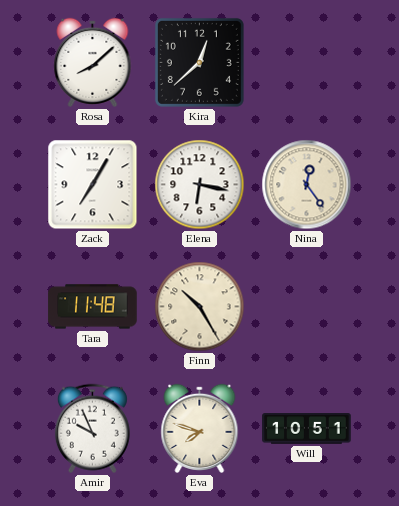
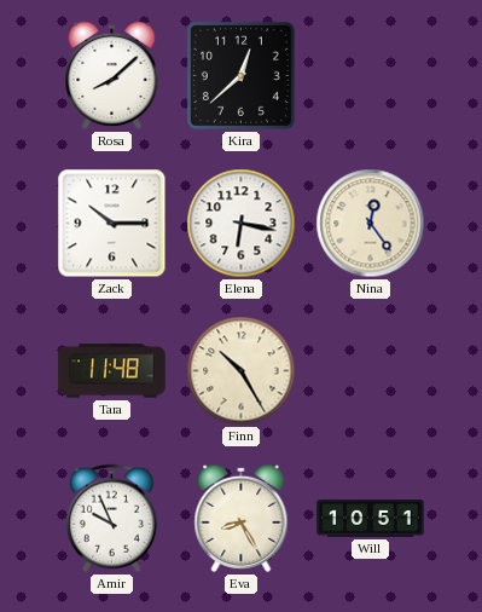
Zack: 7:05 -> 10:15
Eva: 7:48 -> 8:25
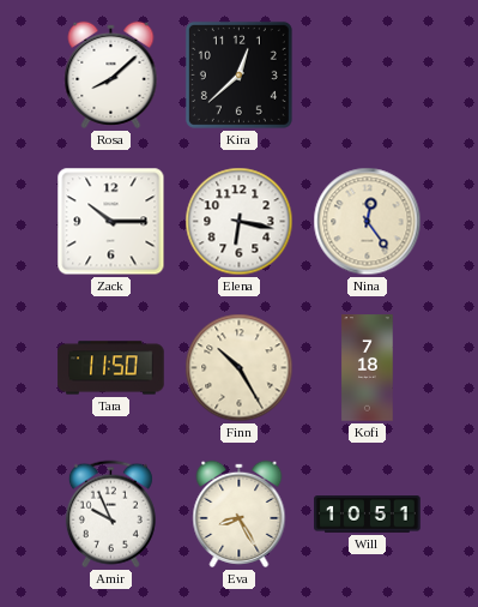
Tara: 11:48 -> 11:50
Kofi: none -> 7:18
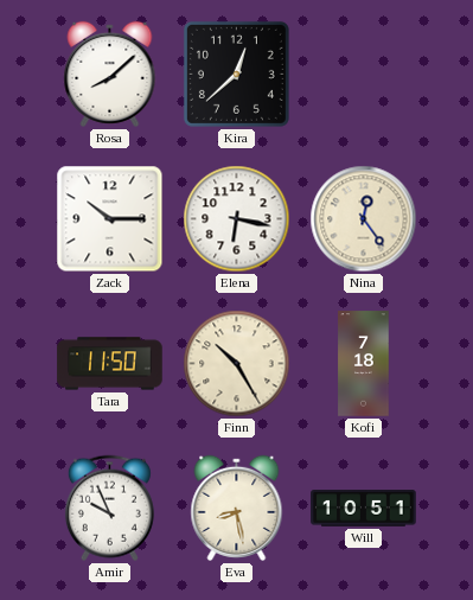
Eva: 8:25 -> 8:28
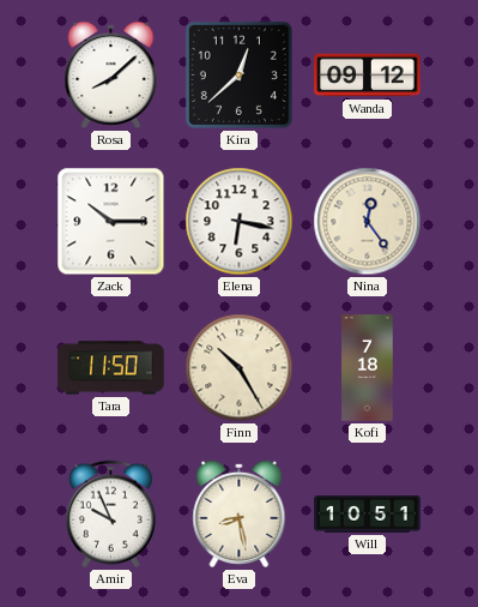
Wanda: none -> 09:12
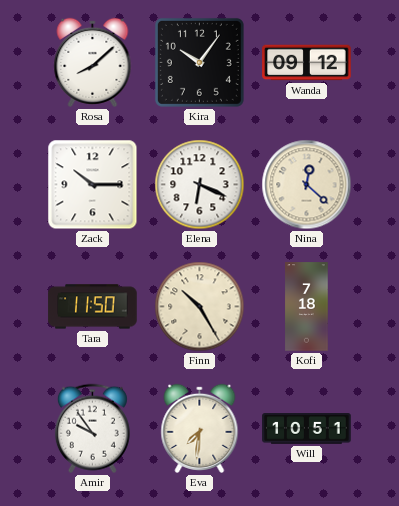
Kira: 12:38 -> 10:06
Elena: 6:17 -> 6:19
Nina: 12:24 -> 12:22
Amir: 9:56 -> 9:54
Eva: 8:28 -> 7:31
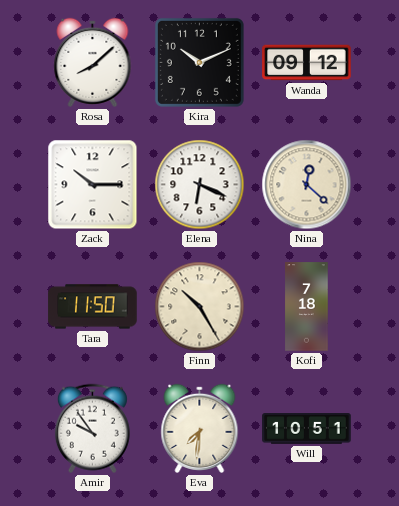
Kira: 10:06 -> 10:11
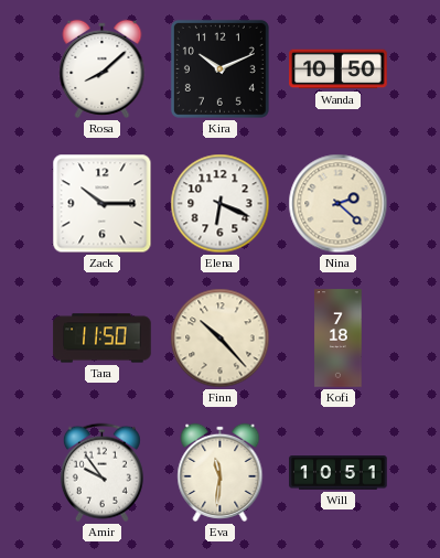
Wanda: 09:12 -> 10:50
Nina: 12:22 -> 2:22
Finn: 10:25 -> 10:23
Eva: 7:31 -> 11:31
